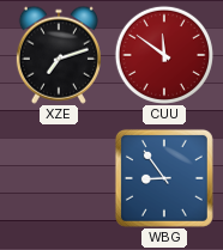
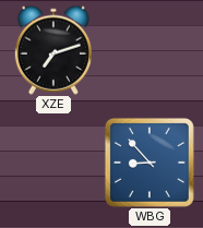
CUU: 11:51 -> none
WBG: 8:54 -> 8:53
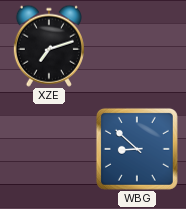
WBG: 8:53 -> 8:52
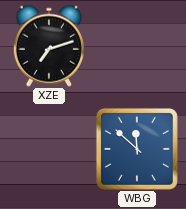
WBG: 8:52 -> 11:52
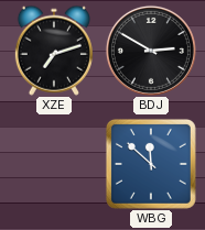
BDJ: none -> 2:50
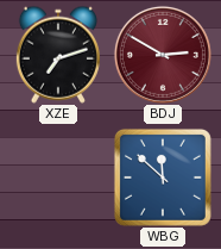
BDJ dial: black -> burgundy
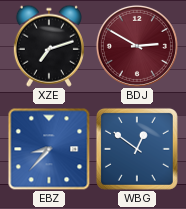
EBZ: none -> 8:37
WBG: 11:52 -> 12:51
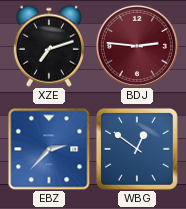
BDJ: 2:50 -> 2:46
EBZ: 8:37 -> 2:37
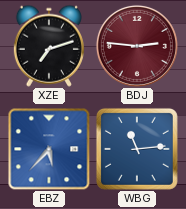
EBZ: 2:37 -> 5:37
WBG: 12:51 -> 11:14
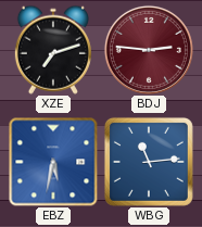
EBZ: 5:37 -> 5:32
